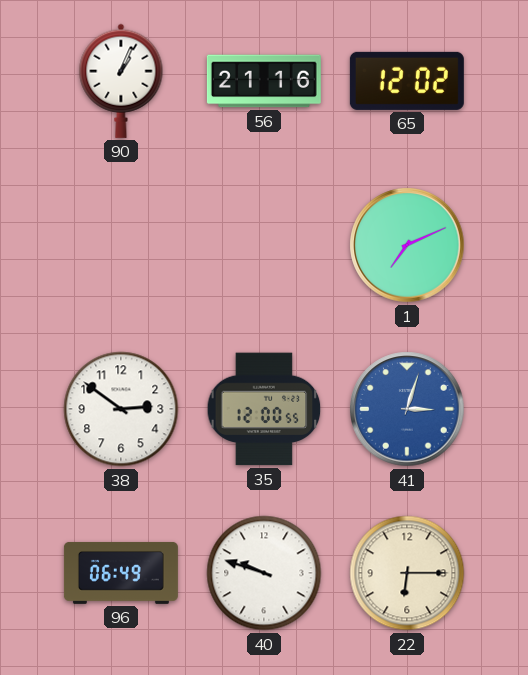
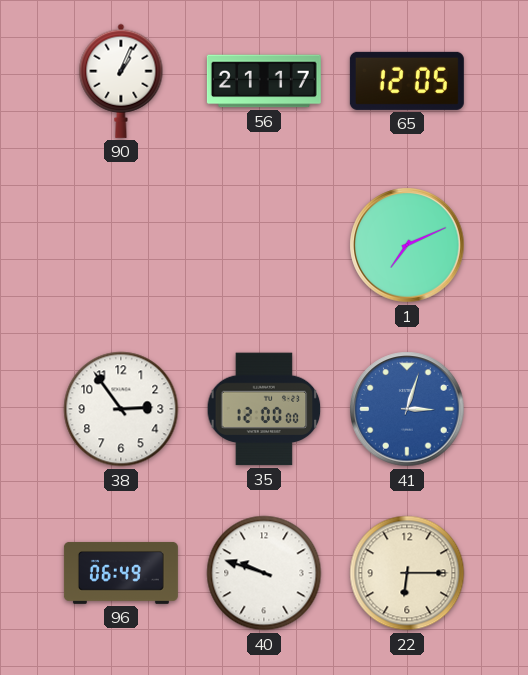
56: 21:16 -> 21:17
65: 12:02 -> 12:05
38: 2:51 -> 2:54
35: 12:00:55 -> 12:00:00
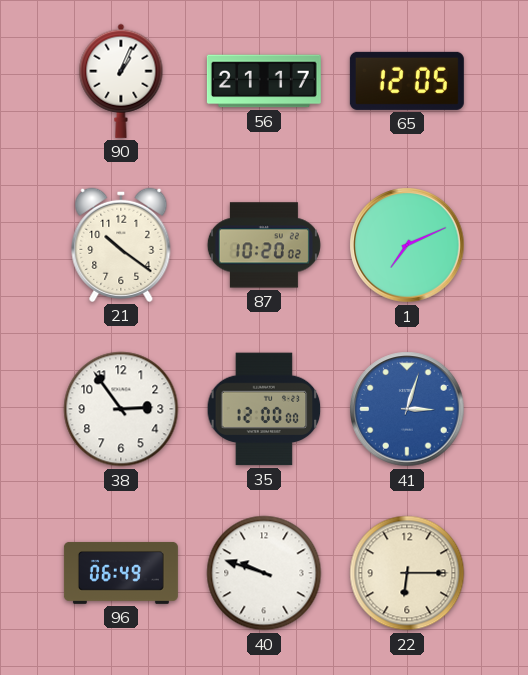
21: none -> 10:21
87: none -> 10:20
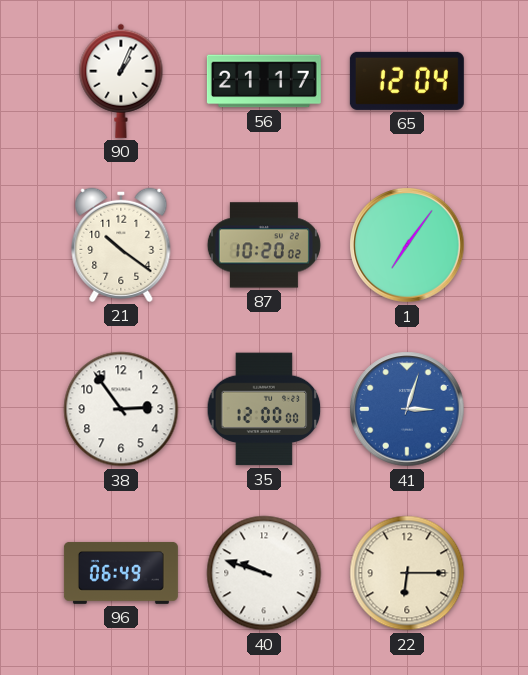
65: 12:05 -> 12:04
1: 7:11 -> 7:06
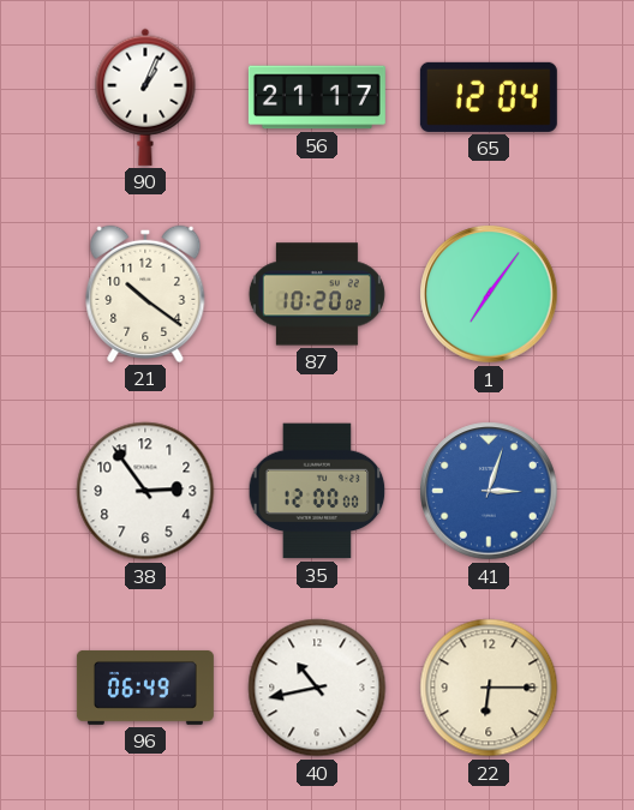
40: 9:48 -> 10:43
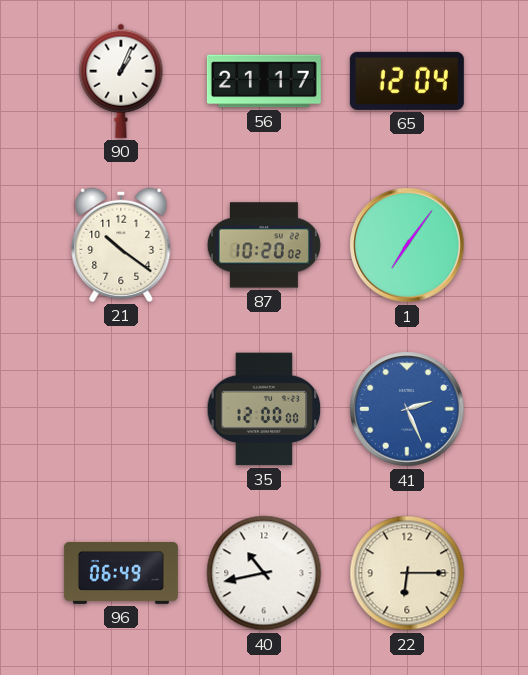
38: 2:54 -> none
41: 3:03 -> 2:26
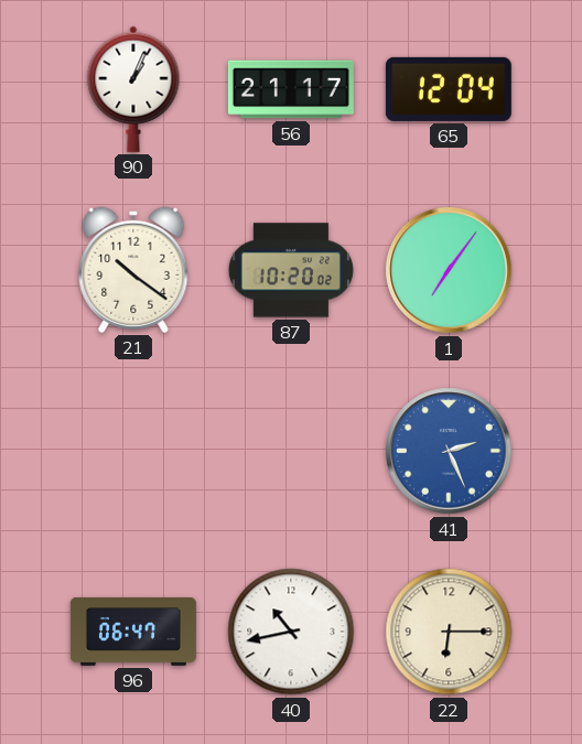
35: 12:00 -> none
96: 06:49 -> 06:47
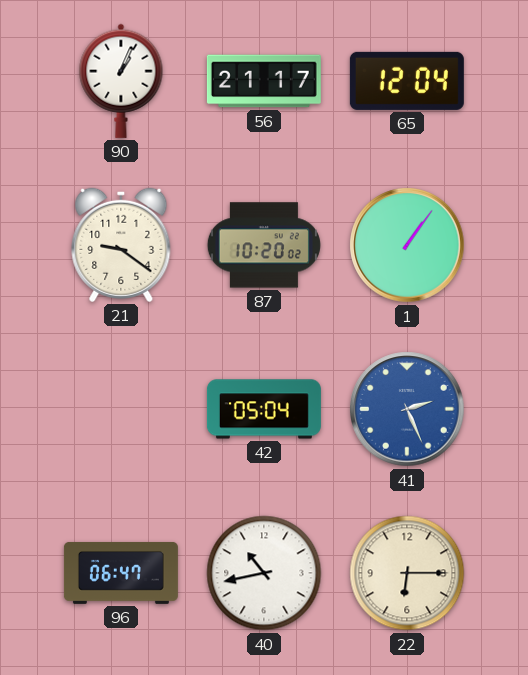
21: 10:21 -> 9:21
1: 7:06 -> 1:06
42: none -> 05:04
